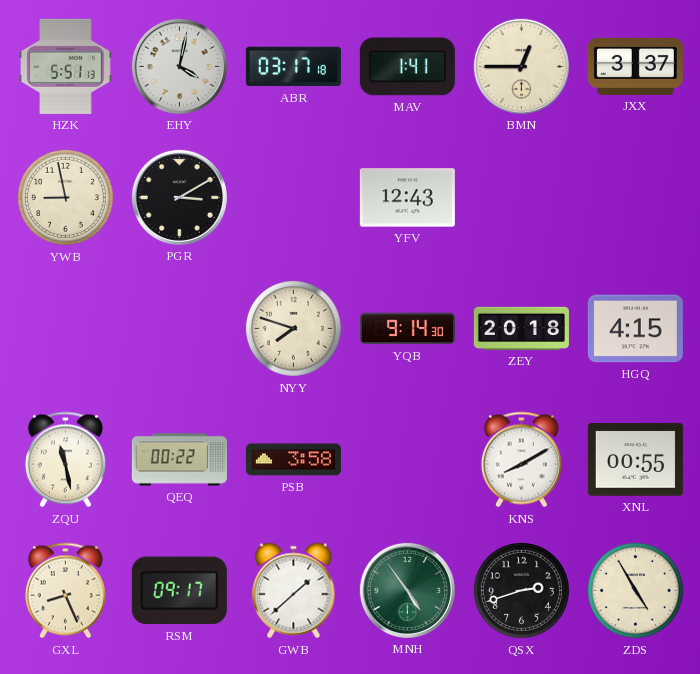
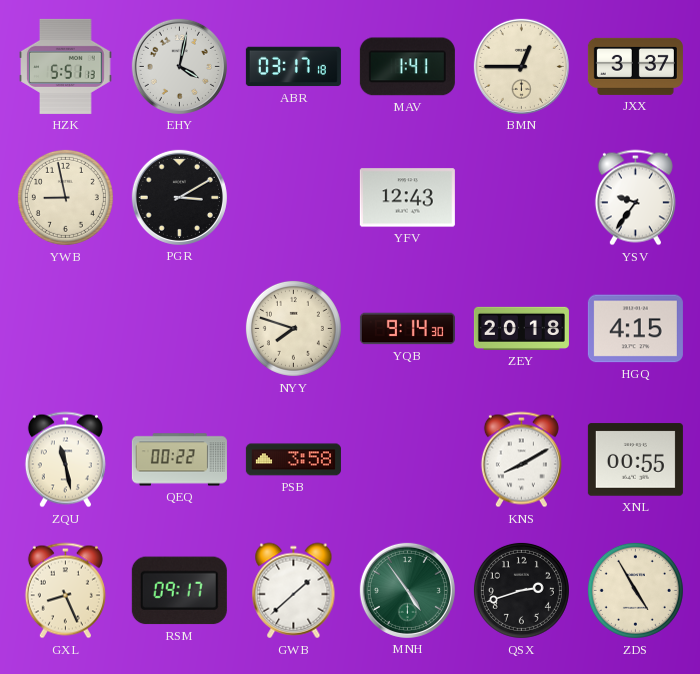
YSV: none -> 9:36
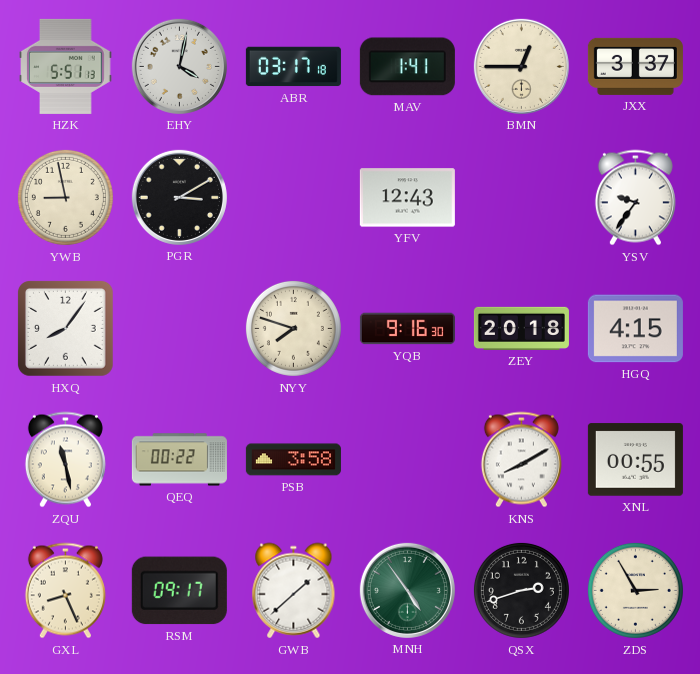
HXQ: none -> 8:06
YQB: 9:14 -> 9:16
ZDS: 4:55 -> 2:55
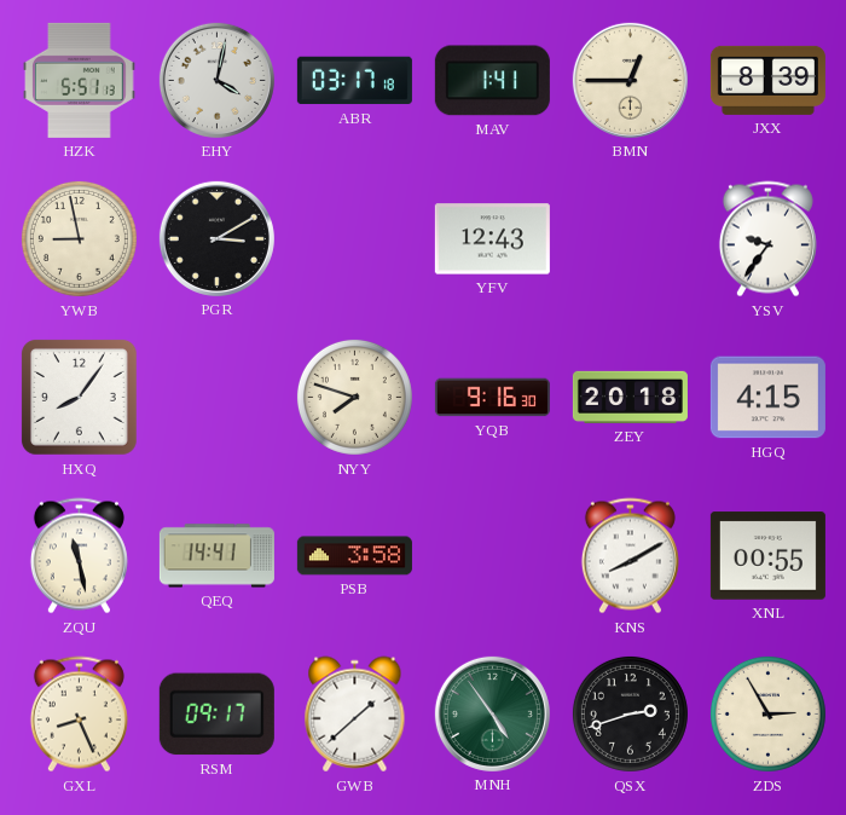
JXX: 3:37 -> 8:39
QEQ: 00:22 -> 14:41
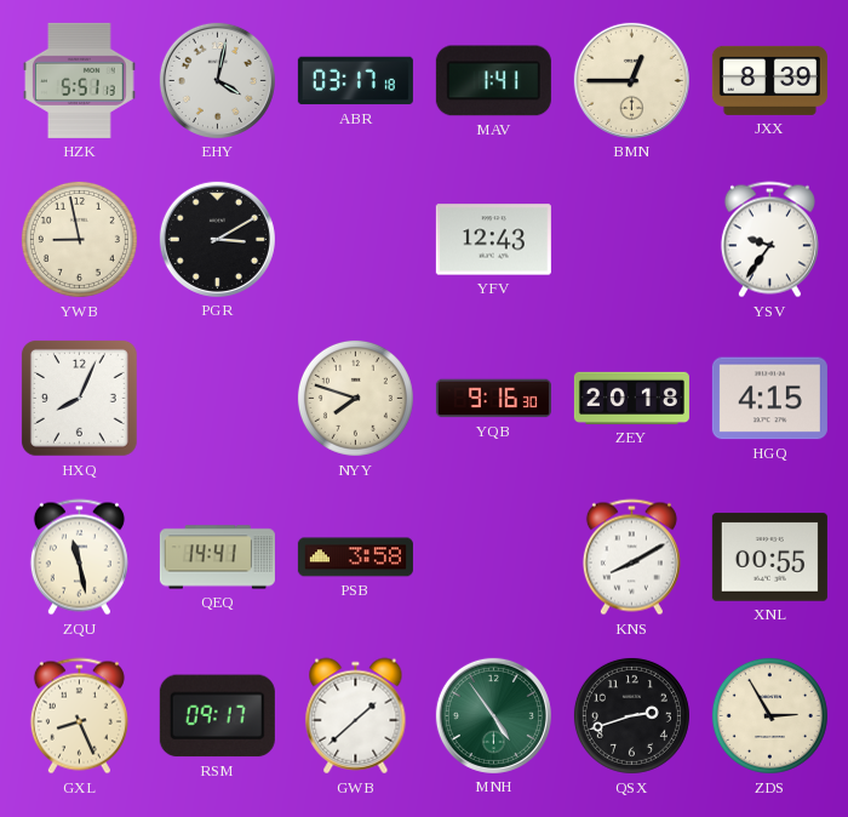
HXQ: 8:06 -> 8:04
